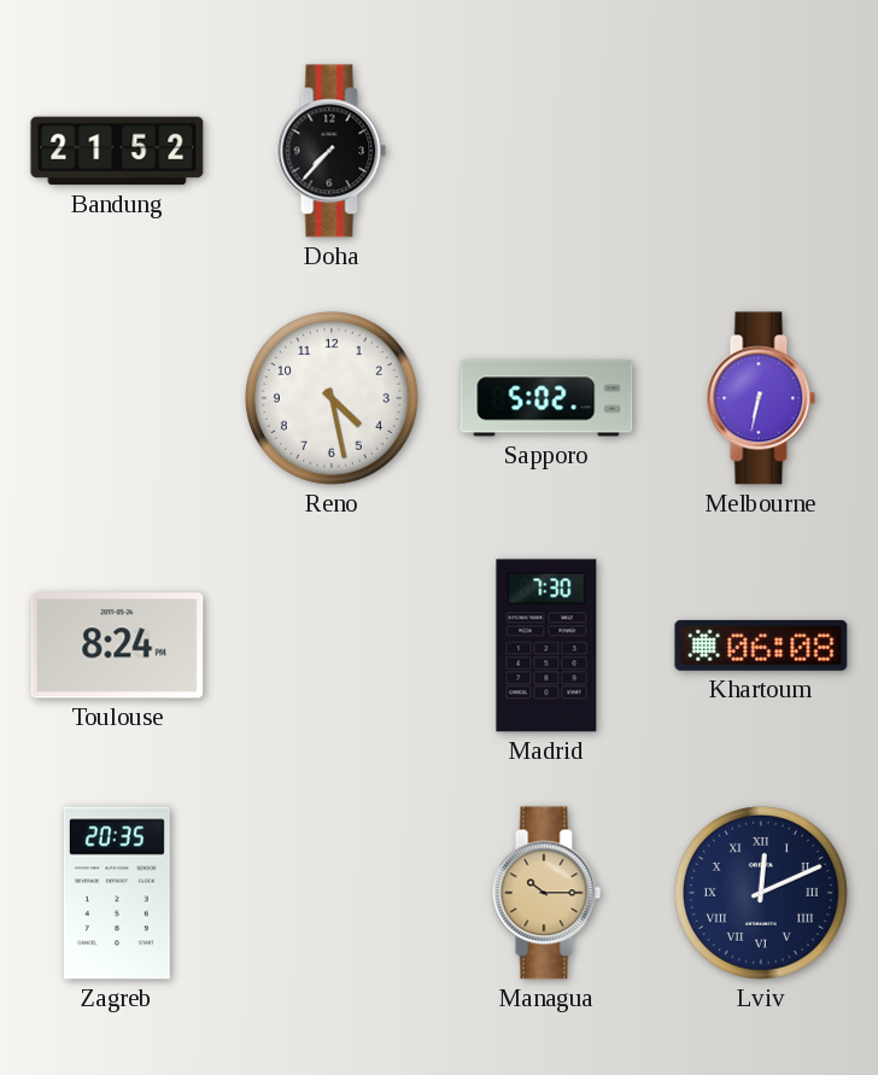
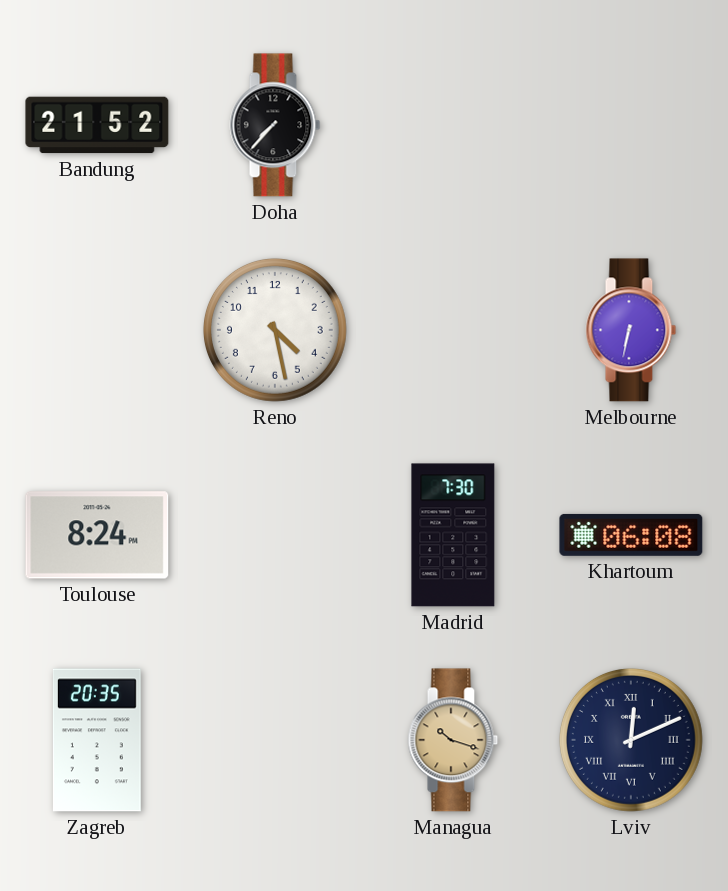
Sapporo: 5:02 -> none
Managua: 10:15 -> 10:18
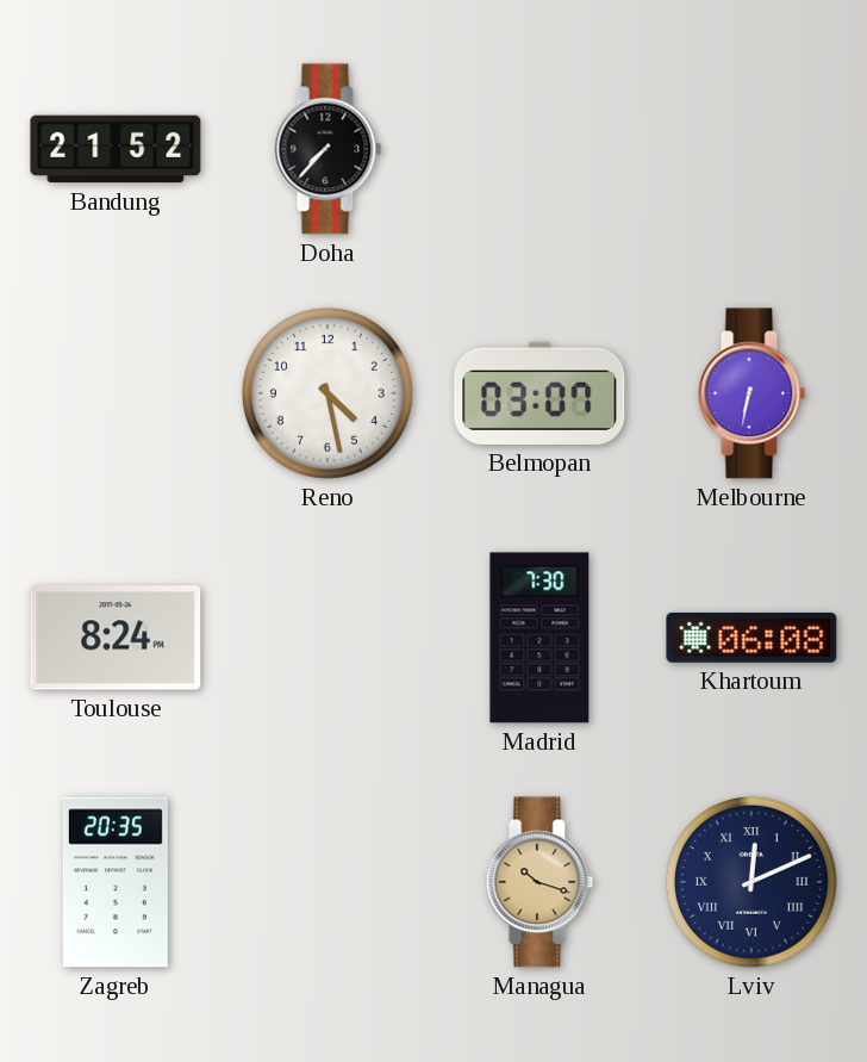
Belmopan: none -> 03:07
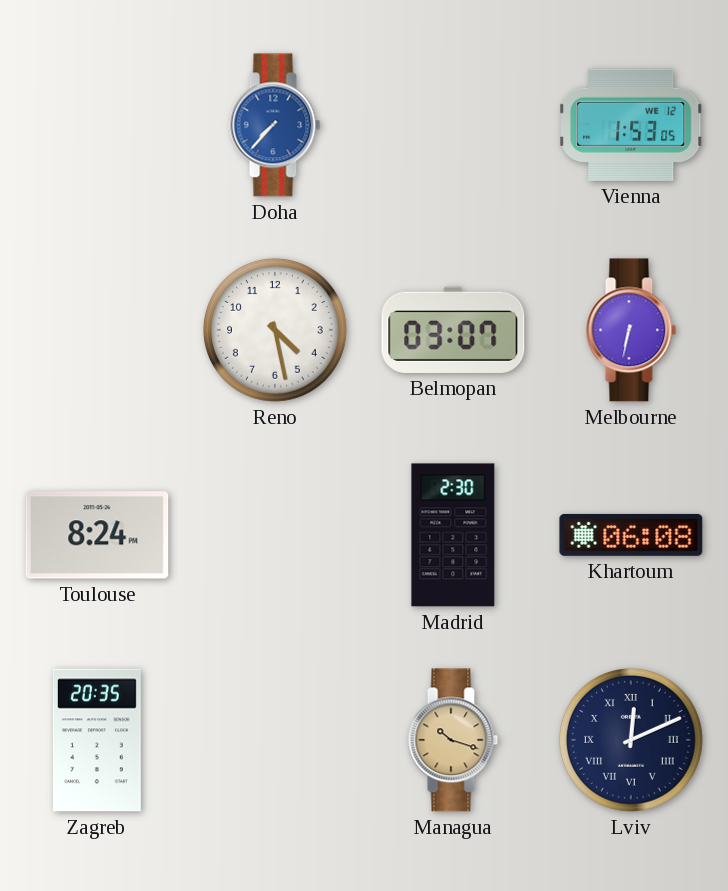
Bandung: 21:52 -> none
Doha dial: black -> blue
Vienna: none -> 1:53
Madrid: 7:30 -> 2:30
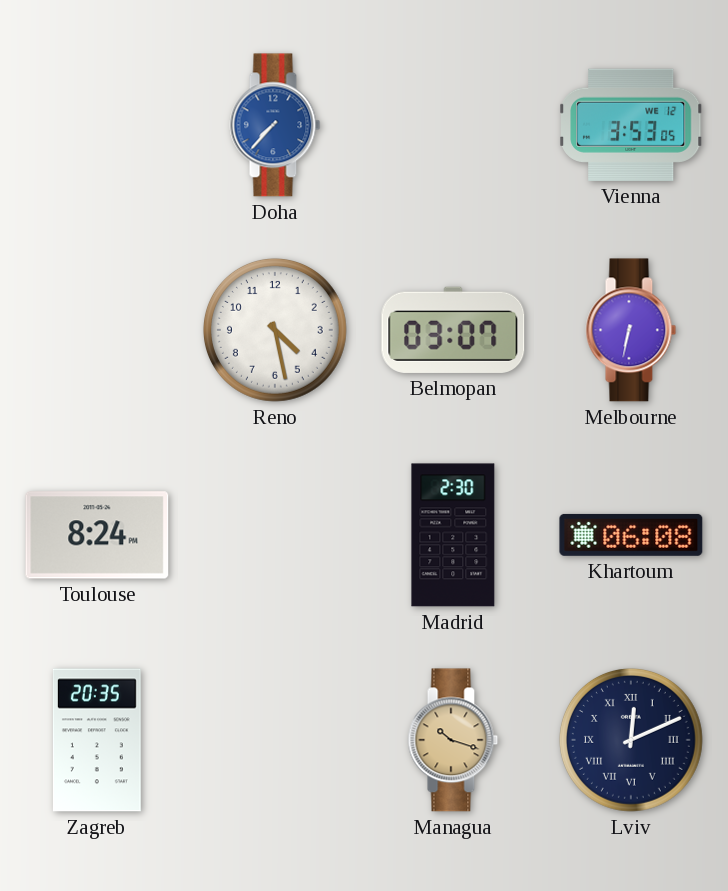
Vienna: 1:53 -> 3:53
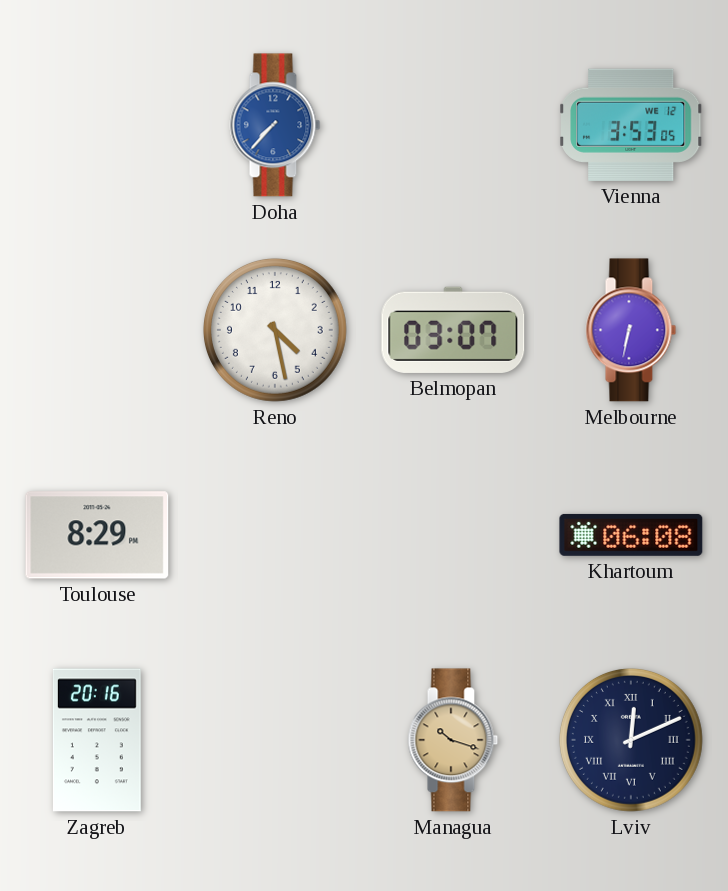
Toulouse: 8:24 -> 8:29
Madrid: 2:30 -> none
Zagreb: 20:35 -> 20:16
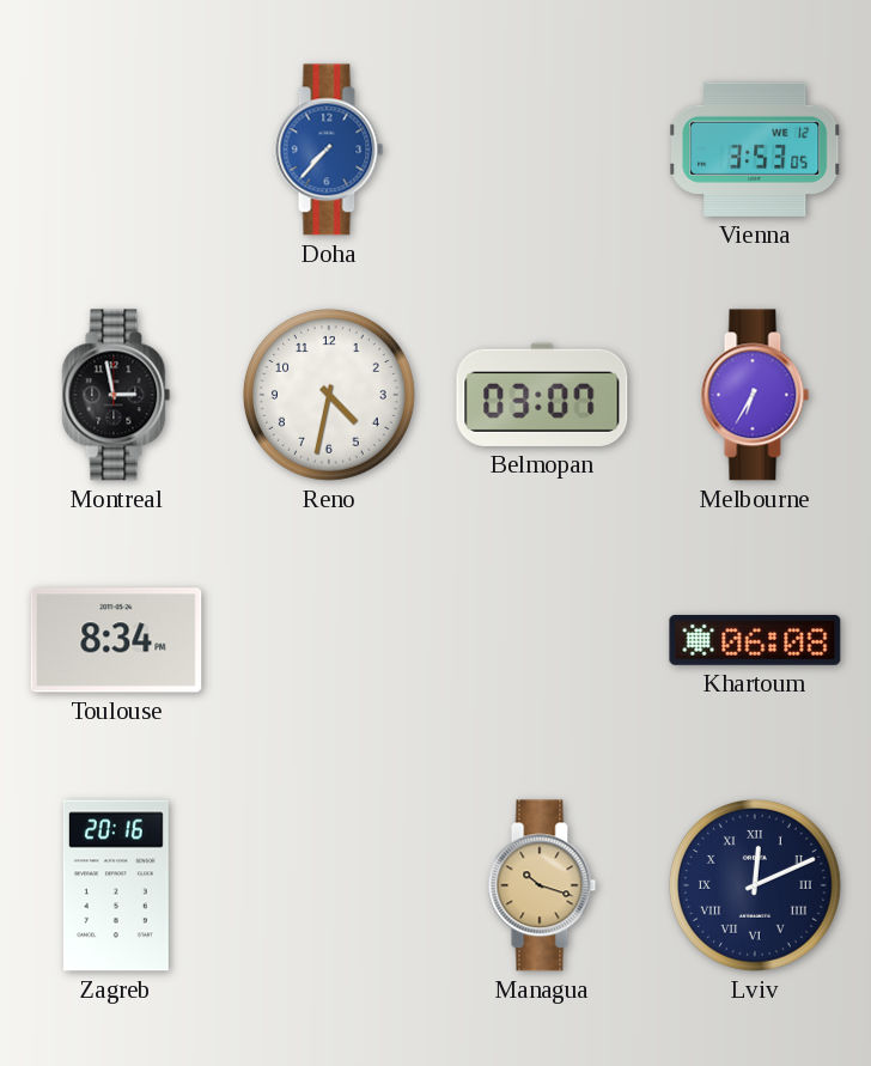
Montreal: none -> 2:58
Reno: 4:28 -> 4:32
Melbourne: 6:32 -> 6:35
Toulouse: 8:29 -> 8:34
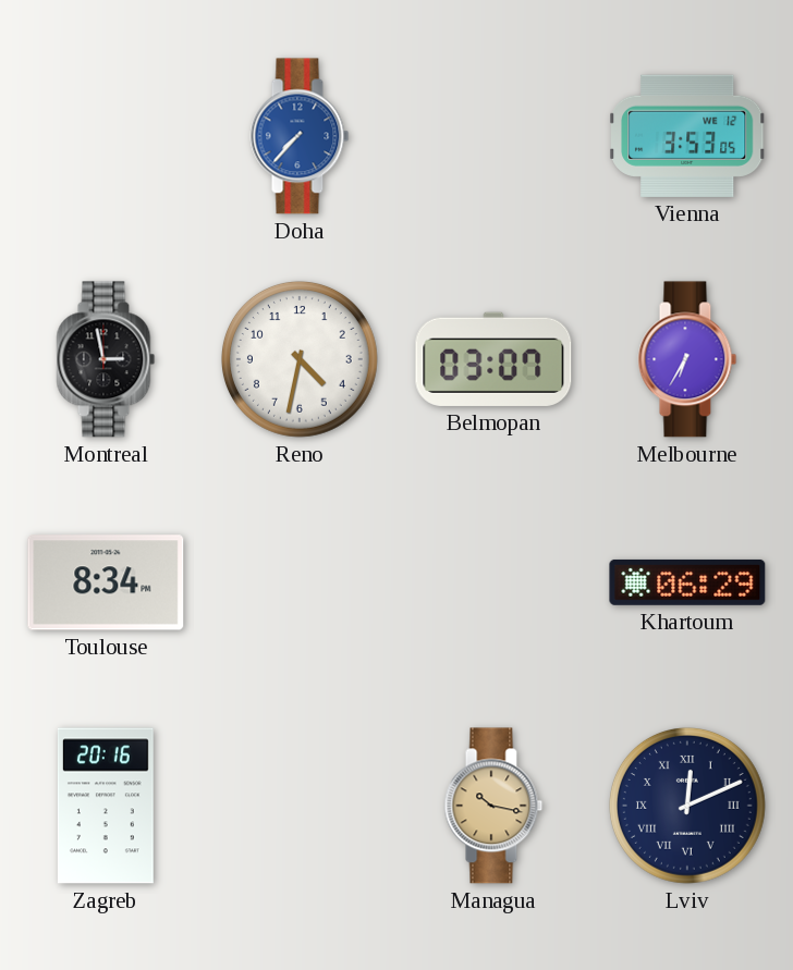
Khartoum: 06:08 -> 06:29
Managua: 10:18 -> 10:17
